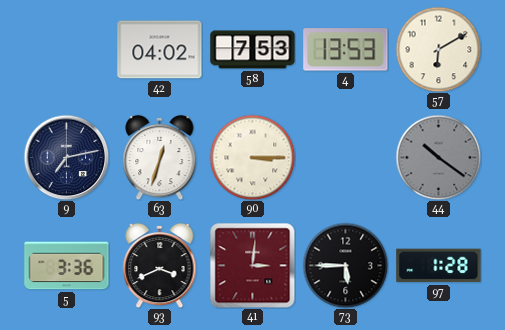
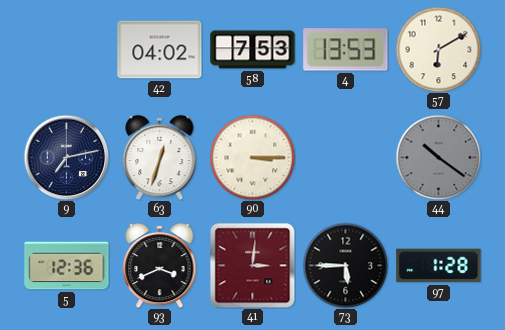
5: 3:36 -> 12:36
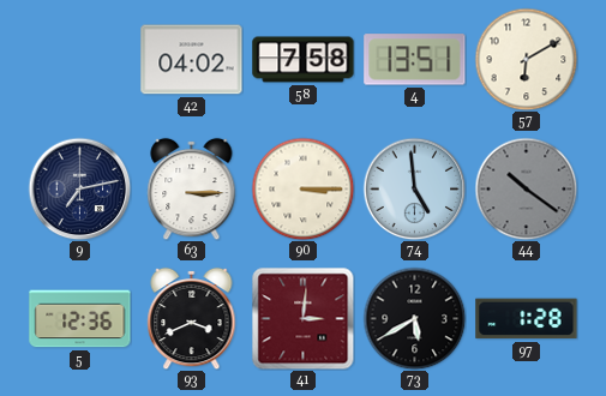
58: 7:53 -> 7:58
4: 13:53 -> 13:51
63: 12:33 -> 3:15
74: none -> 4:59
73: 5:45 -> 5:40
